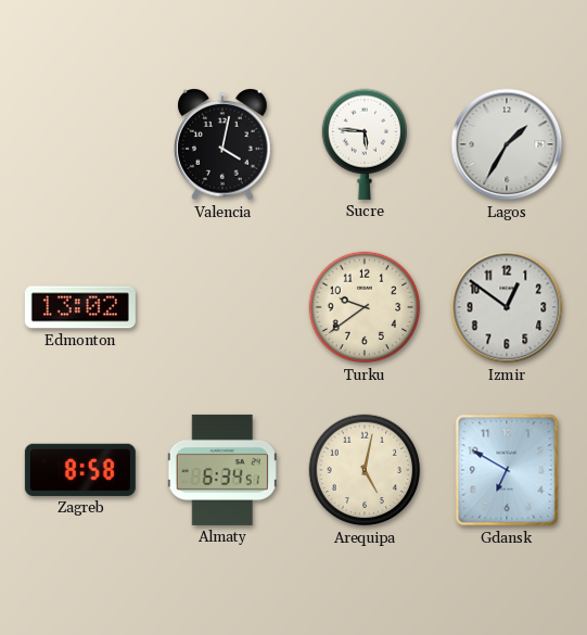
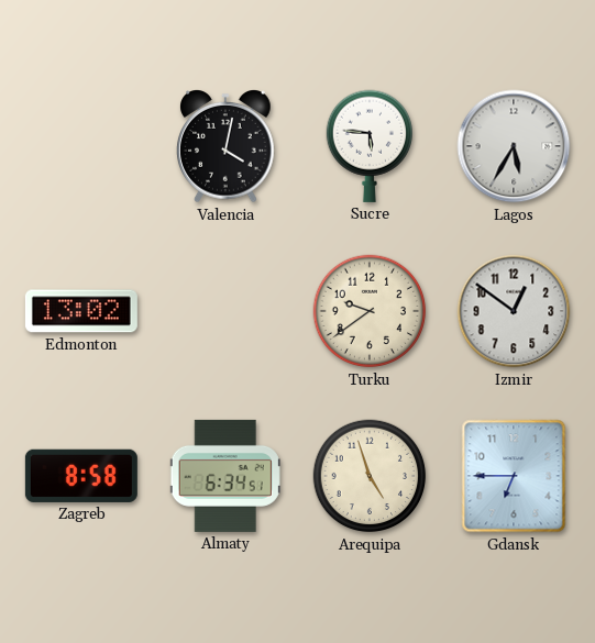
Lagos: 1:35 -> 5:35
Arequipa: 5:02 -> 4:57
Gdansk: 6:50 -> 6:45
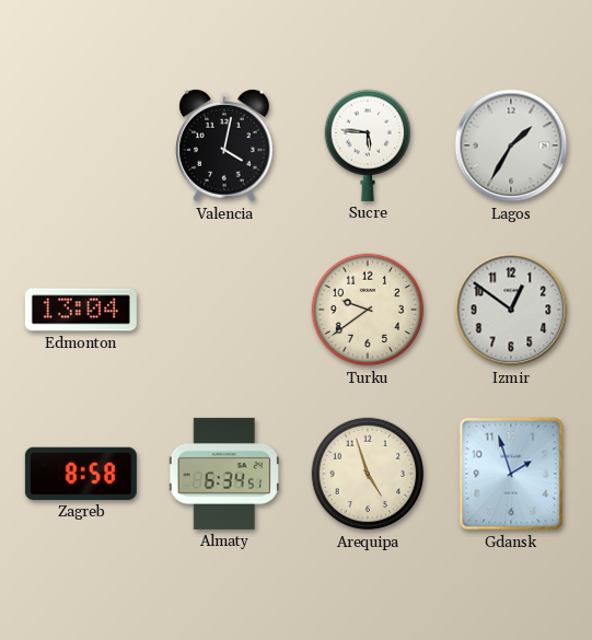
Lagos: 5:35 -> 1:35
Edmonton: 13:02 -> 13:04
Gdansk: 6:45 -> 1:57
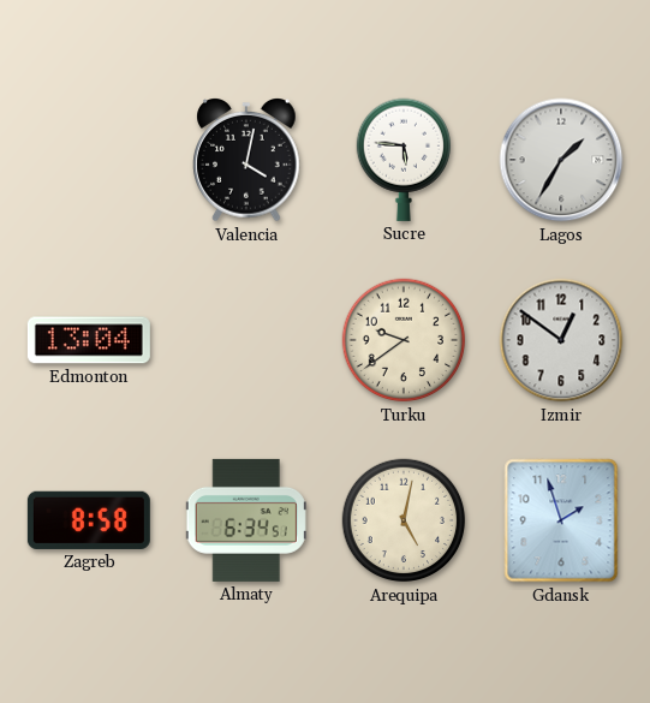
Arequipa: 4:57 -> 5:02
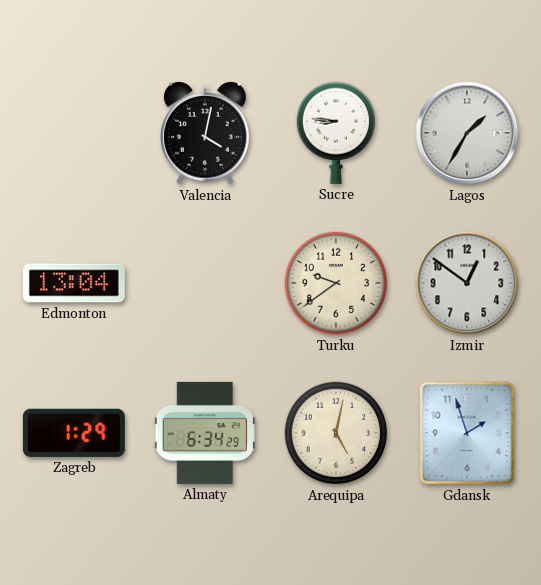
Sucre: 5:46 -> 8:46
Zagreb: 8:58 -> 1:29
Almaty: 6:34:51 -> 6:34:29
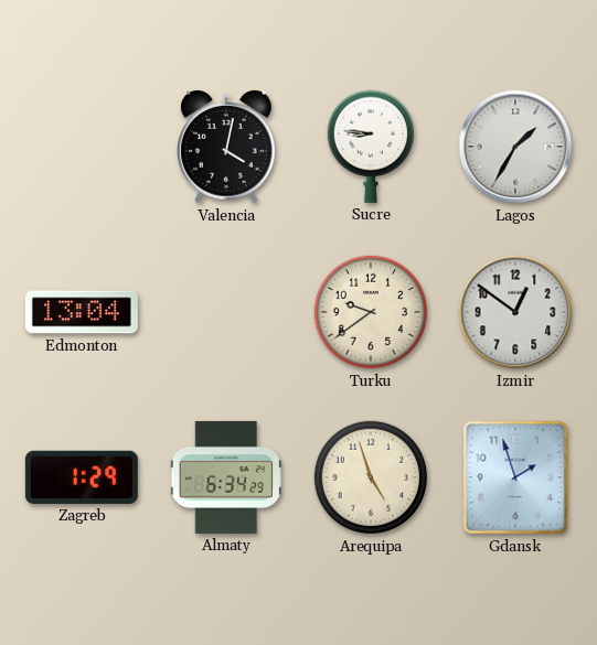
Arequipa: 5:02 -> 4:57
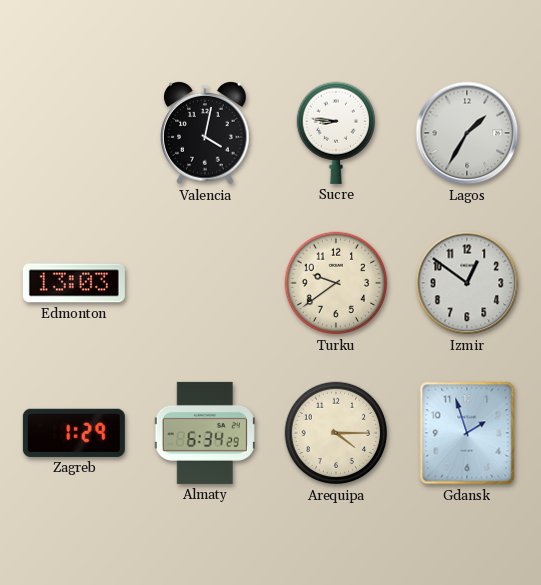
Edmonton: 13:04 -> 13:03
Arequipa: 4:57 -> 4:15
